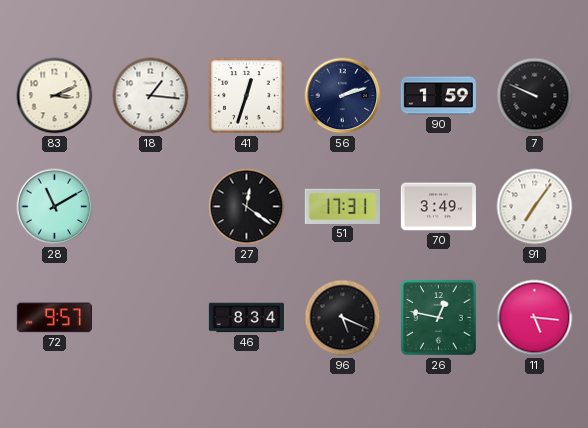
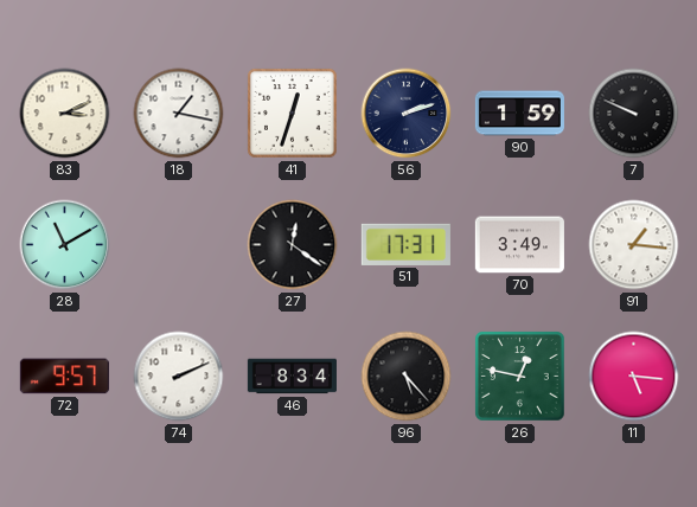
18: 1:16 -> 1:17
91: 7:06 -> 1:16
74: none -> 2:11
96: 5:19 -> 5:23
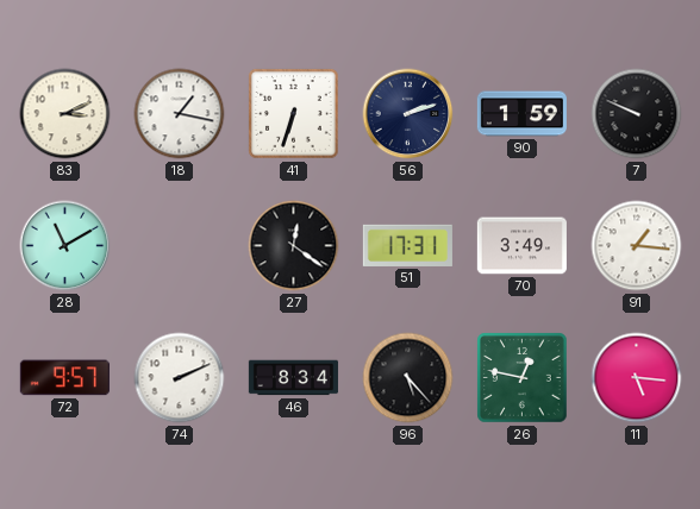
41: 12:33 -> 6:33
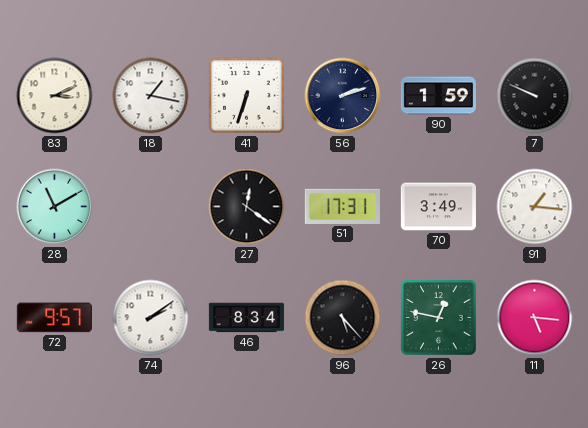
74: 2:11 -> 2:09
